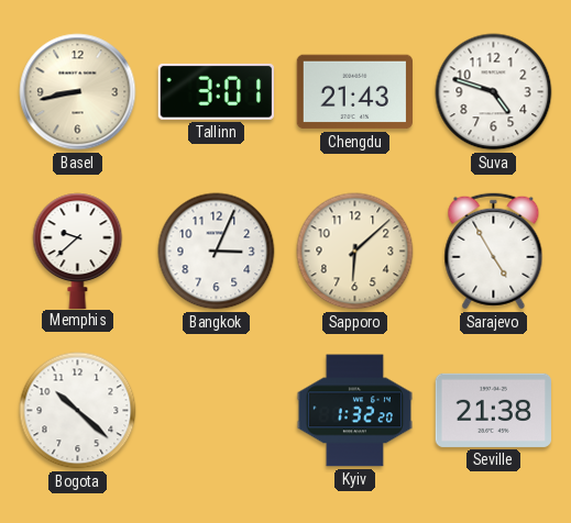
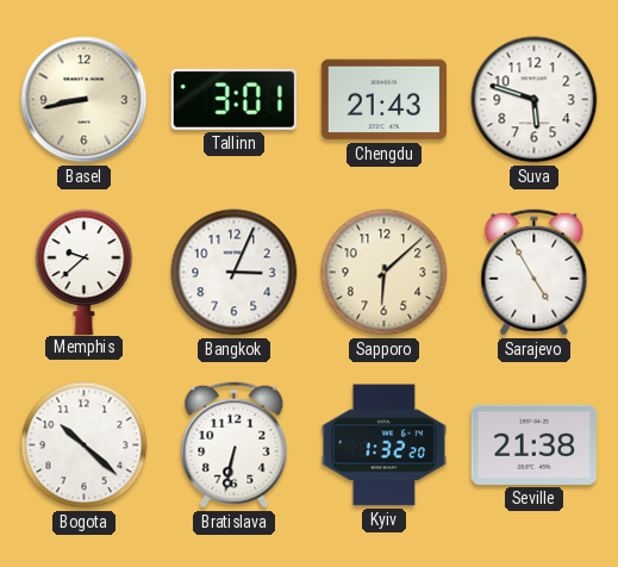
Suva: 4:48 -> 5:48
Bratislava: none -> 6:32
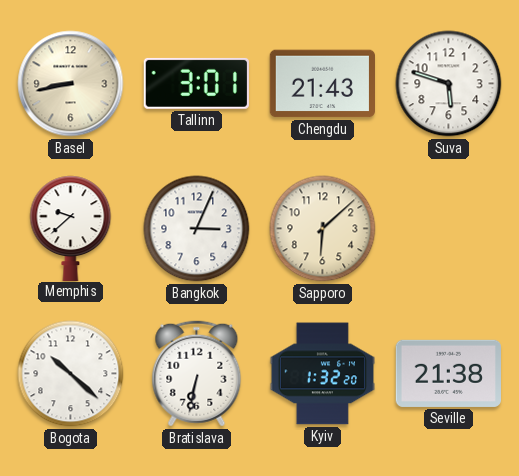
Sarajevo: 4:55 -> none
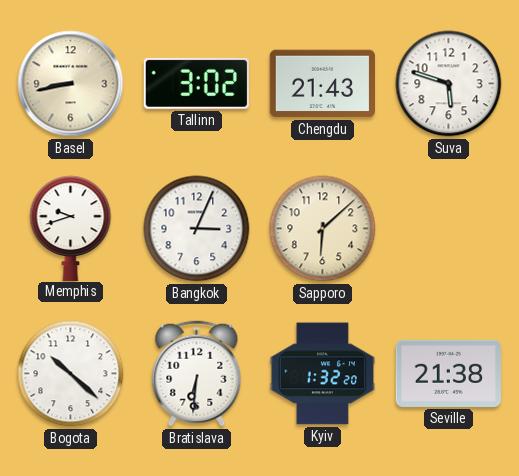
Tallinn: 3:01 -> 3:02
Memphis: 9:38 -> 9:42
Bratislava: 6:32 -> 6:31
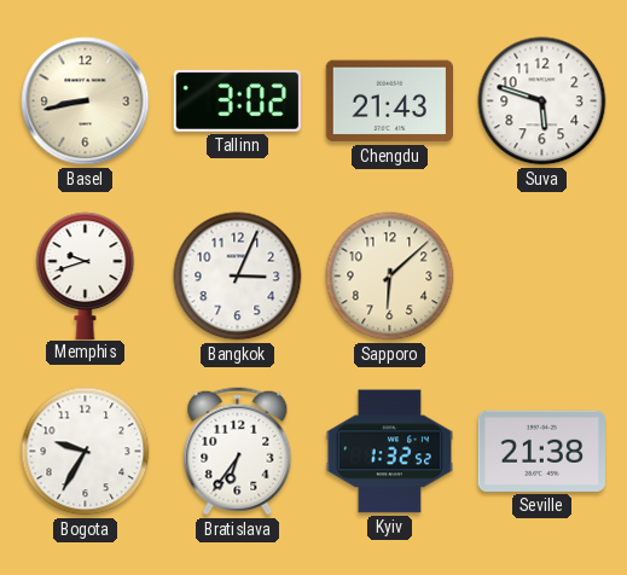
Bogota: 10:22 -> 9:35
Bratislava: 6:31 -> 6:36
Kyiv: 1:32:20 -> 1:32:52
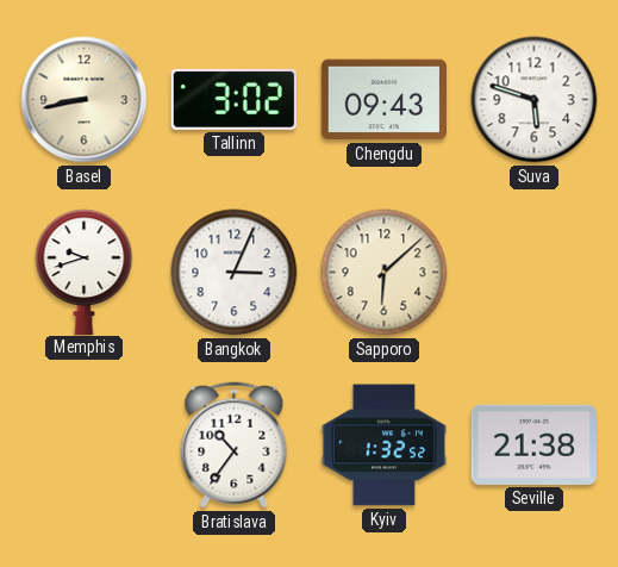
Chengdu: 21:43 -> 09:43
Bogota: 9:35 -> none
Bratislava: 6:36 -> 10:36
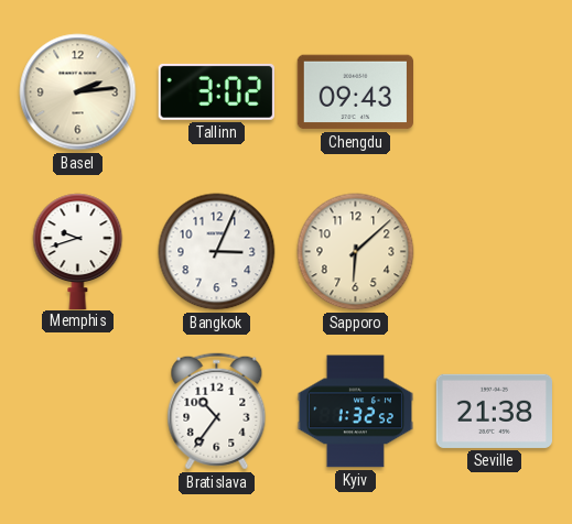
Basel: 8:43 -> 2:14
Suva: 5:48 -> none
